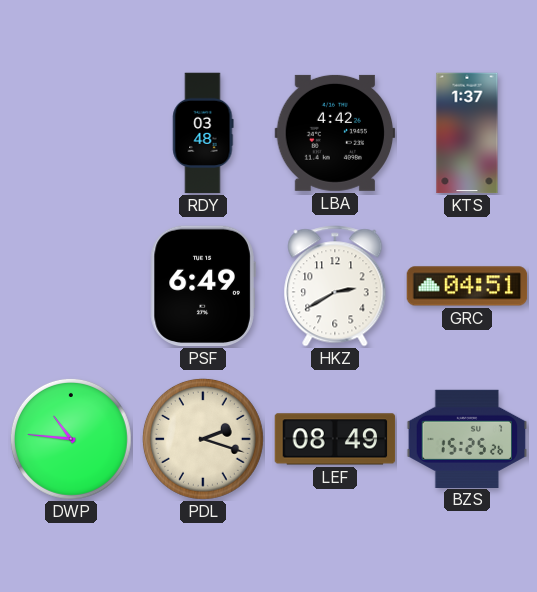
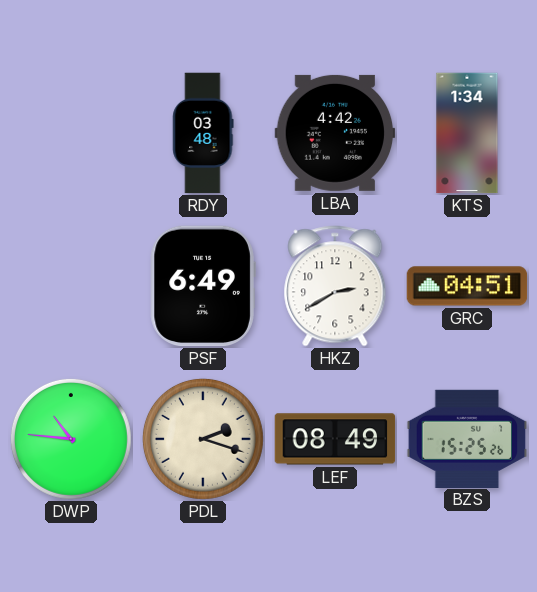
KTS: 1:37 -> 1:34
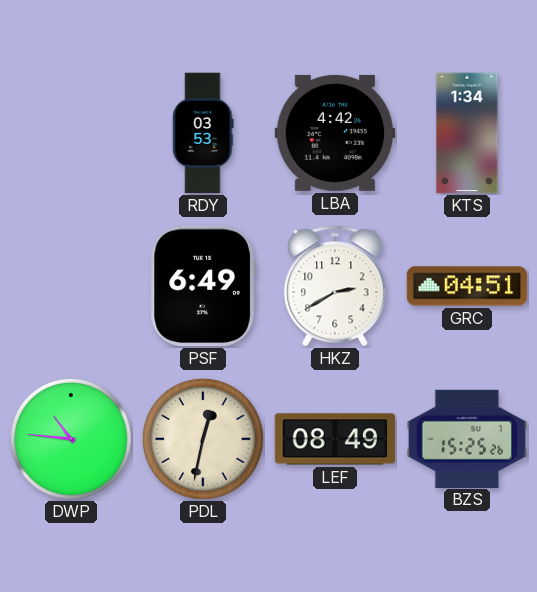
RDY: 03:48 -> 03:53
PDL: 2:18 -> 12:32
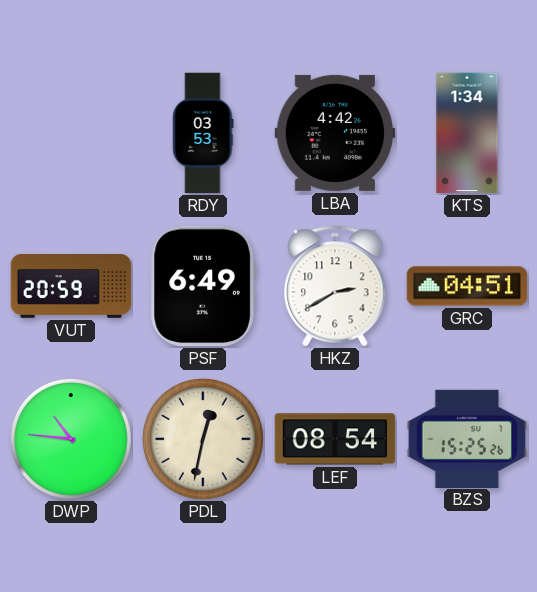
VUT: none -> 20:59
LEF: 08:49 -> 08:54
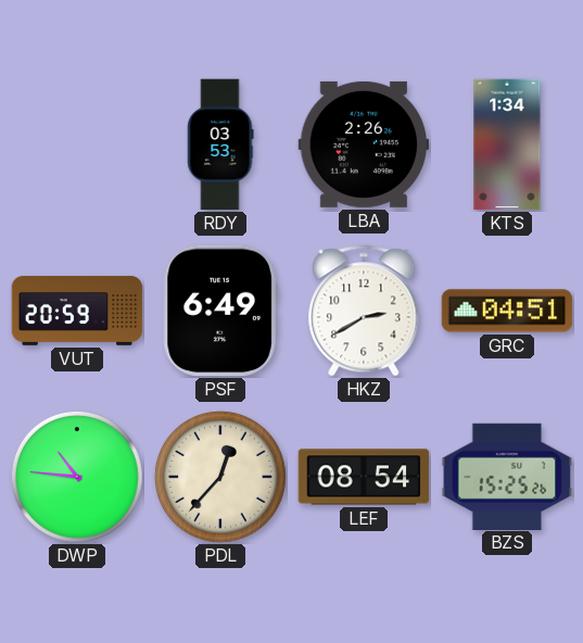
LBA: 4:42 -> 2:26
PDL: 12:32 -> 12:37
